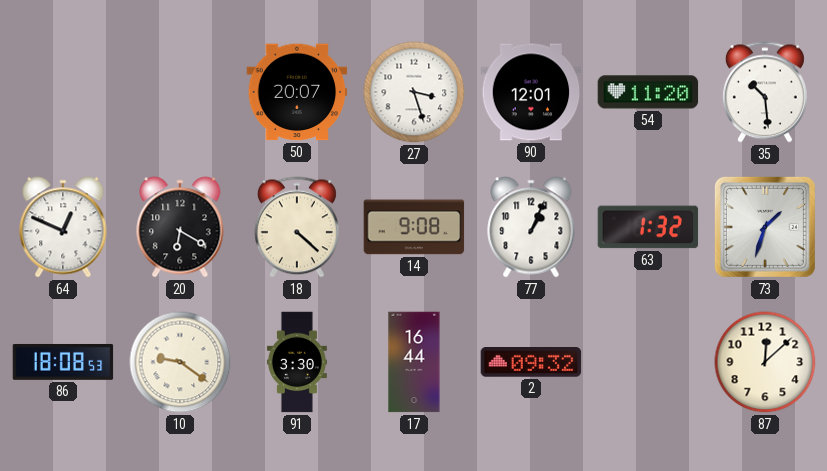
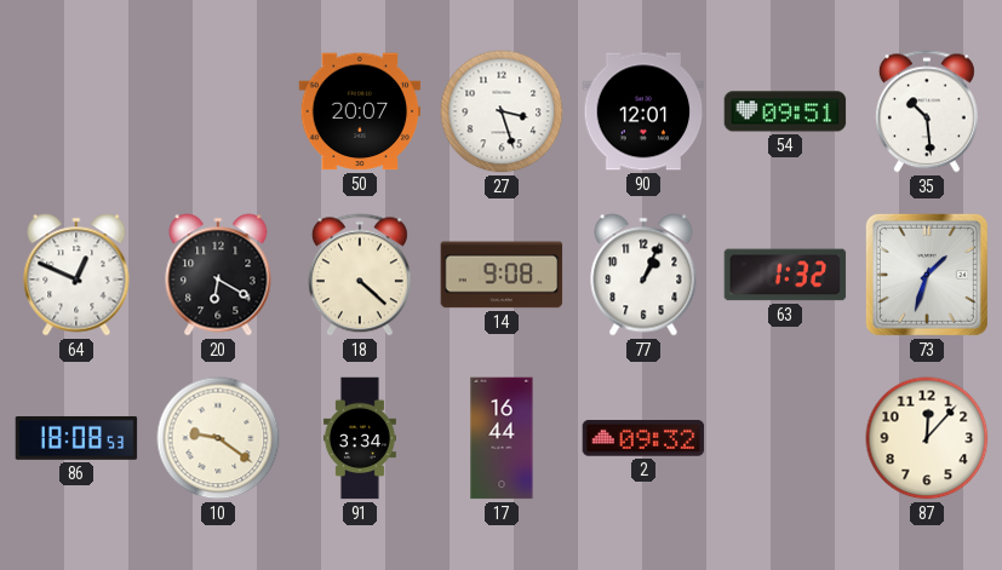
54: 11:20 -> 09:51
91: 3:30 -> 3:34
87: 12:08 -> 12:07
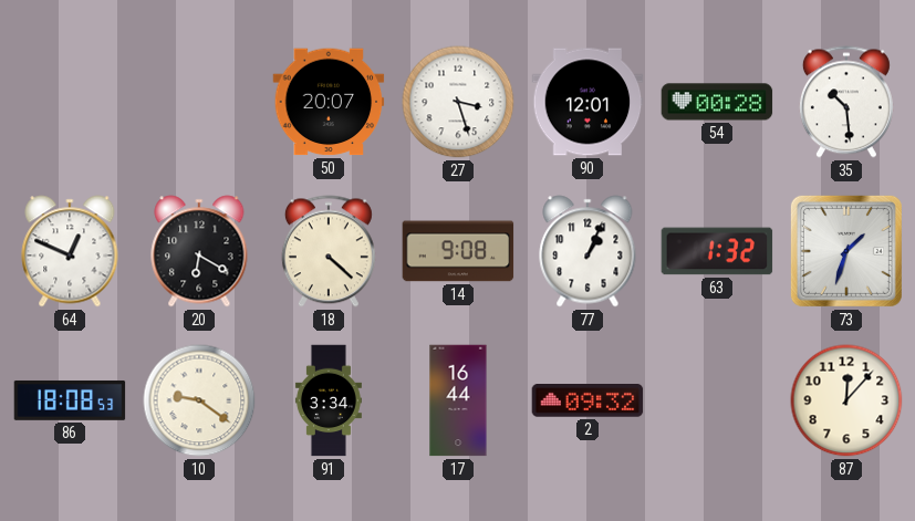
54: 09:51 -> 00:28
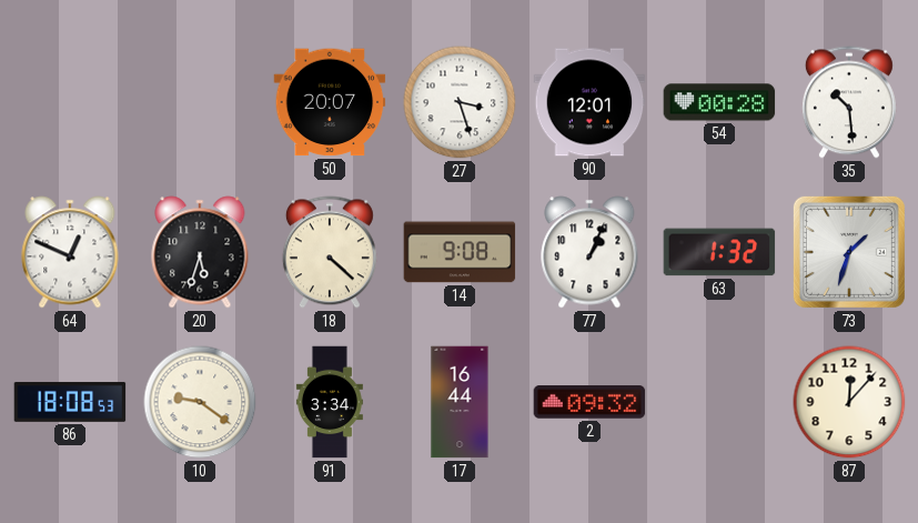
20: 6:20 -> 5:33
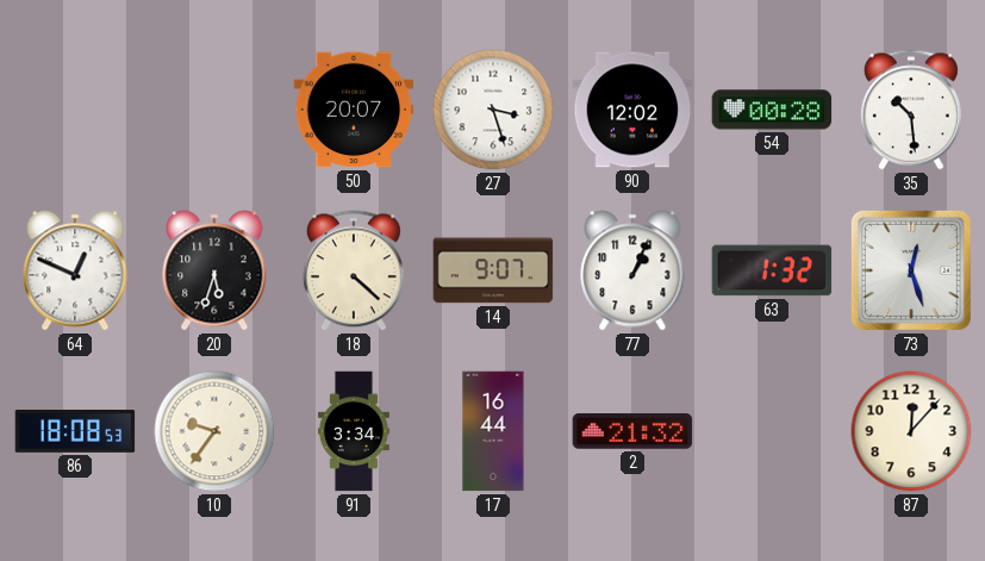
90: 12:01 -> 12:02
14: 9:08 -> 9:07
73: 1:33 -> 12:27
10: 9:21 -> 9:36
2: 09:32 -> 21:32
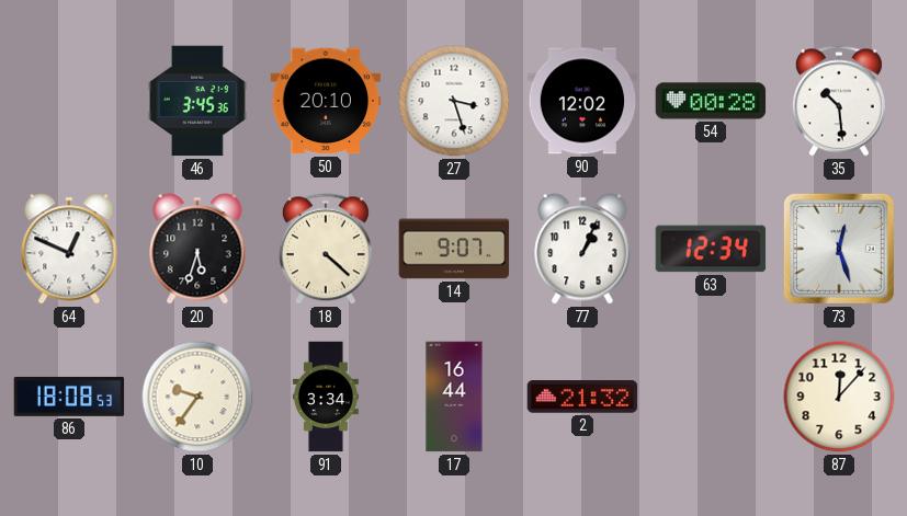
46: none -> 3:45
50: 20:07 -> 20:10
63: 1:32 -> 12:34
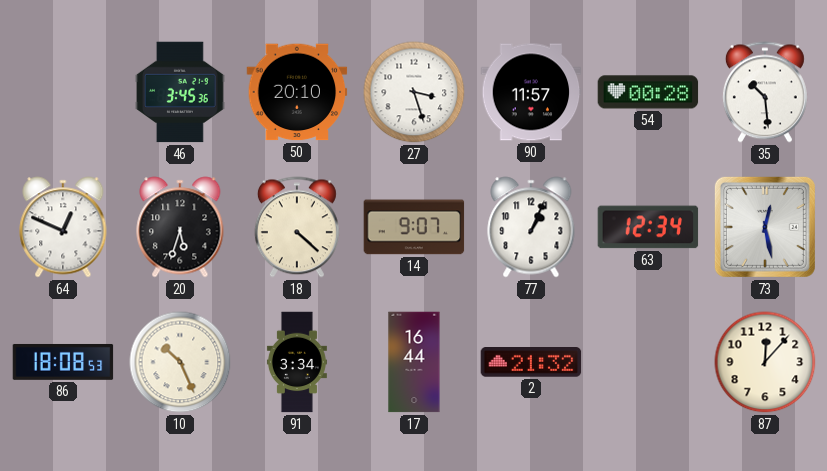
90: 12:02 -> 11:57
73: 12:27 -> 12:28
10: 9:36 -> 10:26
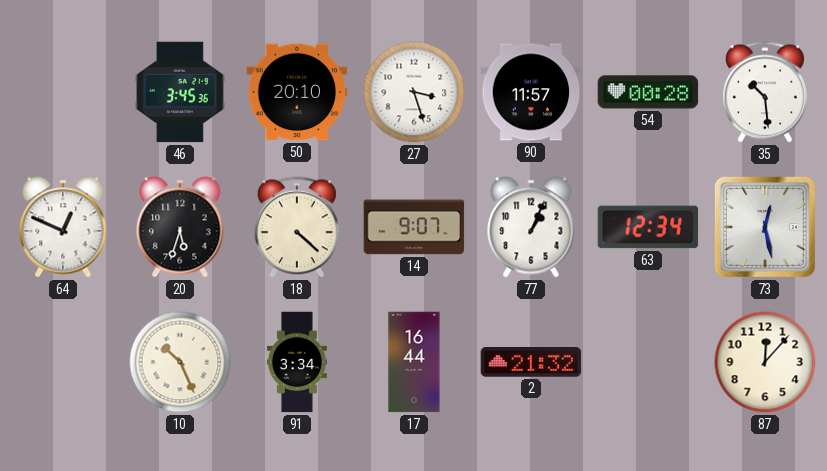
86: 18:08 -> none
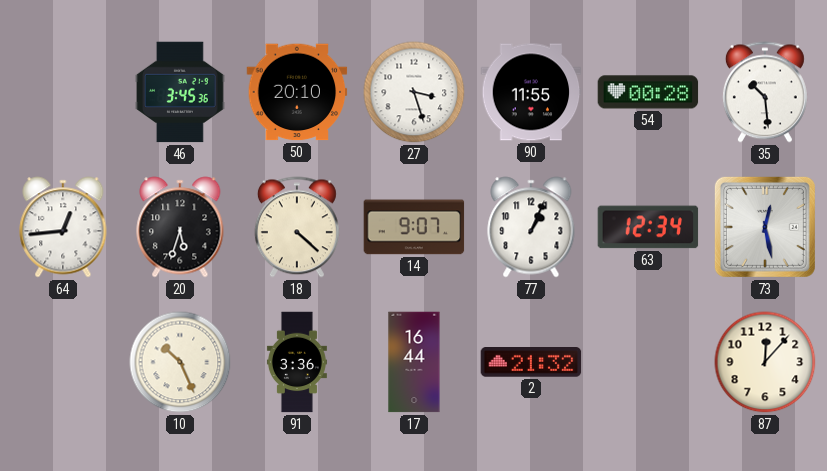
90: 11:57 -> 11:55
64: 12:49 -> 12:44
91: 3:34 -> 3:36
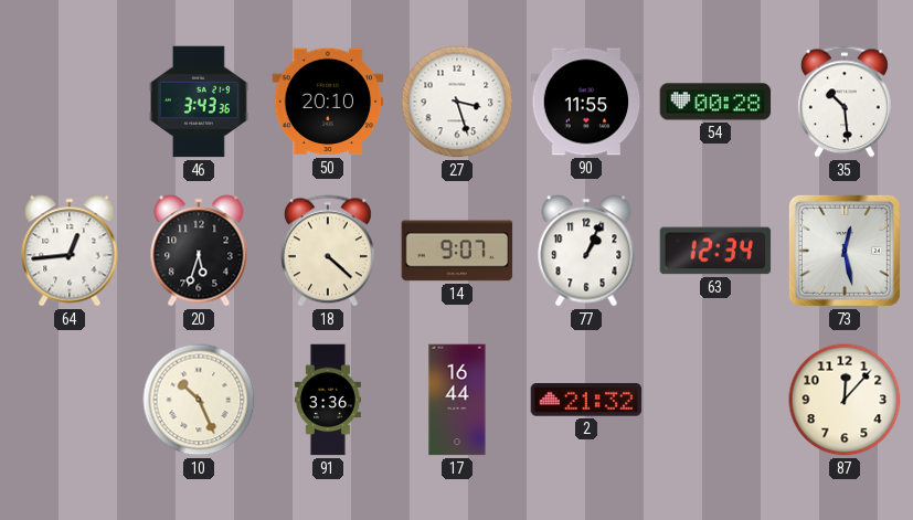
46: 3:45 -> 3:43
